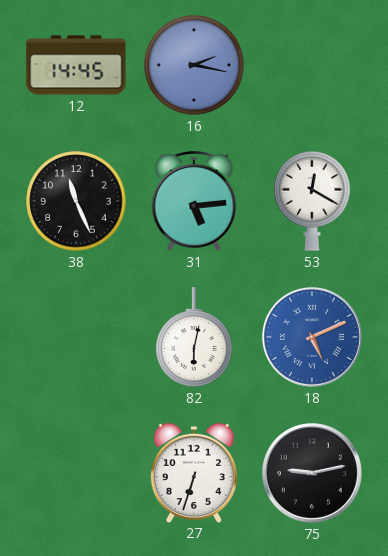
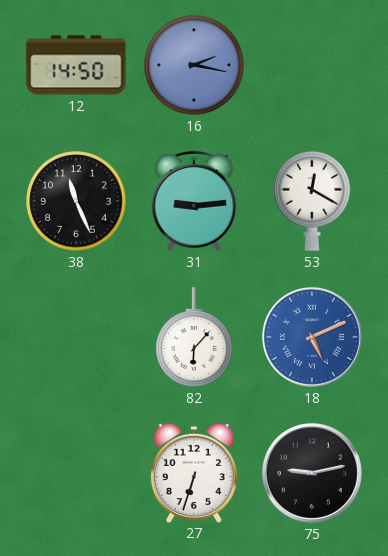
12: 14:45 -> 14:50
31: 5:14 -> 9:14
82: 6:02 -> 6:07
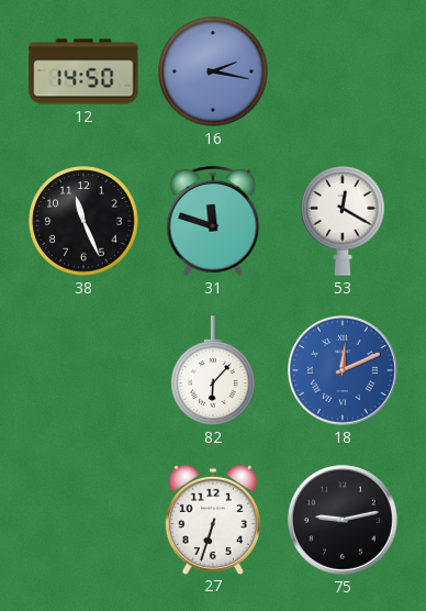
31: 9:14 -> 11:48
18: 5:11 -> 12:11
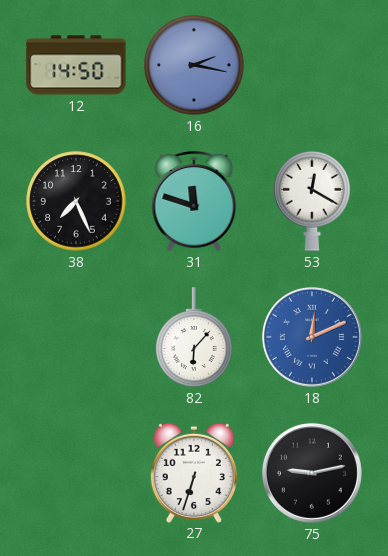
38: 11:26 -> 7:26
